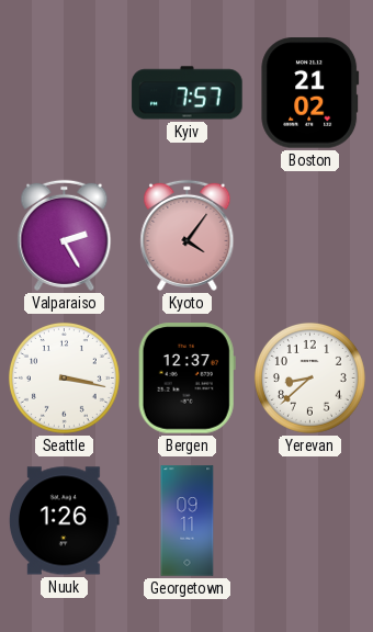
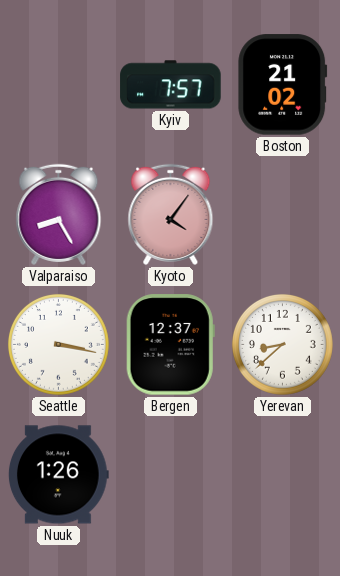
Valparaiso: 2:25 -> 8:25
Georgetown: 09:11 -> none
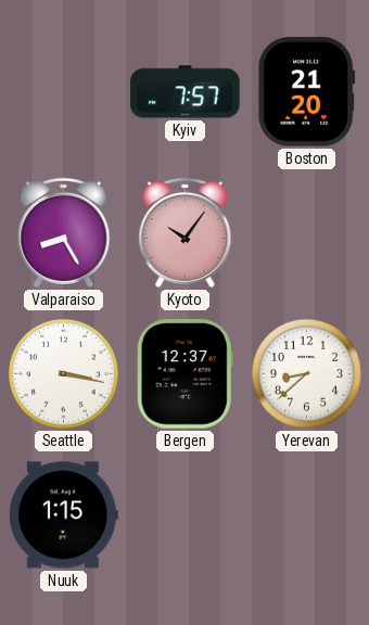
Boston: 21:02 -> 21:20
Kyoto: 4:06 -> 10:06
Nuuk: 1:26 -> 1:15
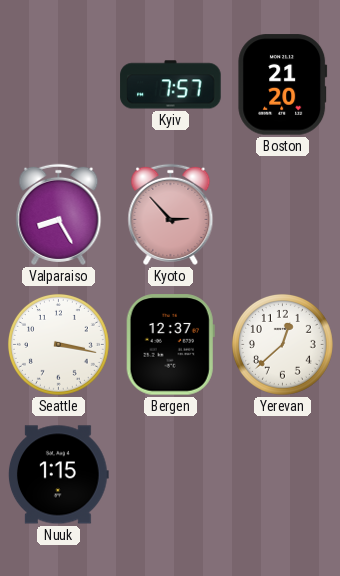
Kyoto: 10:06 -> 2:53
Yerevan: 8:38 -> 12:38
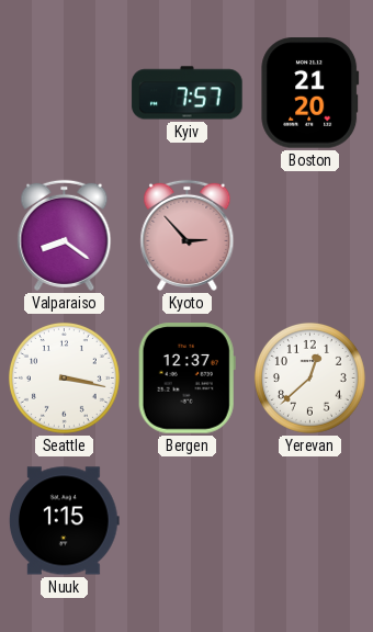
Valparaiso: 8:25 -> 8:21
